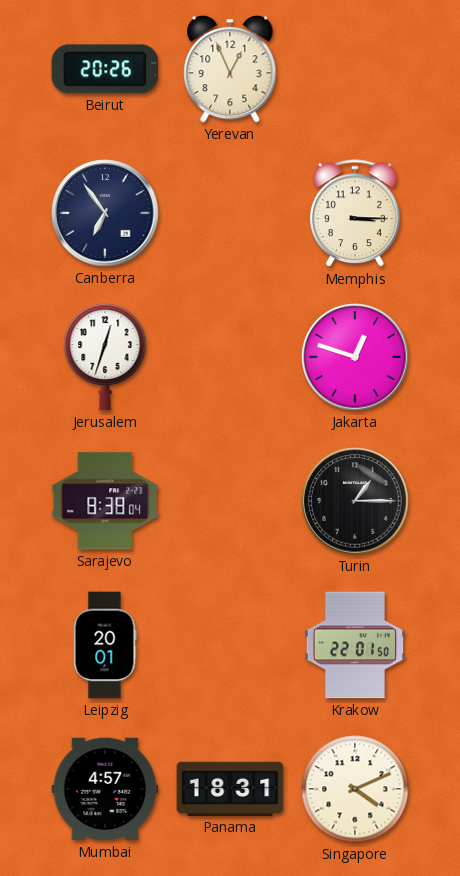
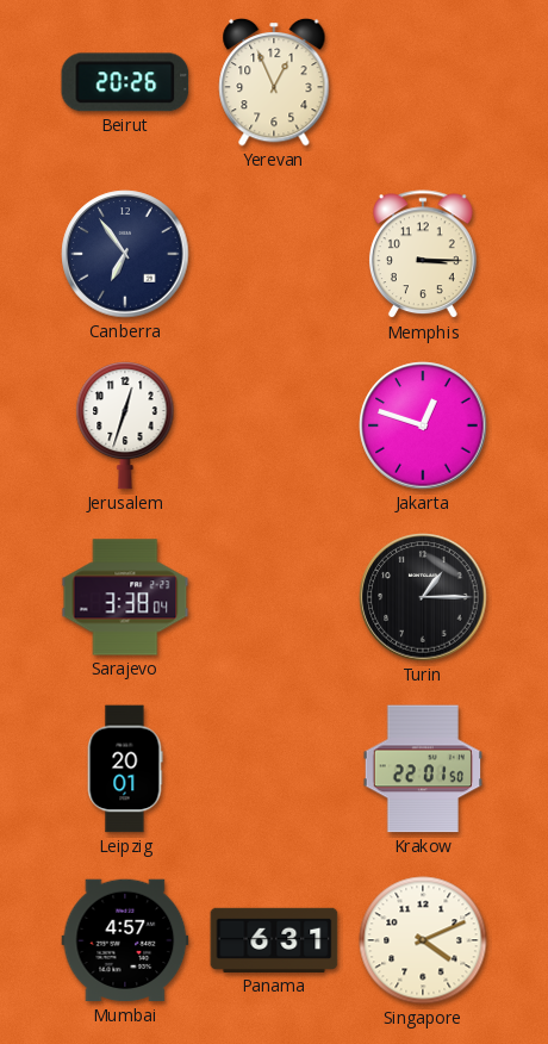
Sarajevo: 8:38 -> 3:38
Panama: 18:31 -> 6:31
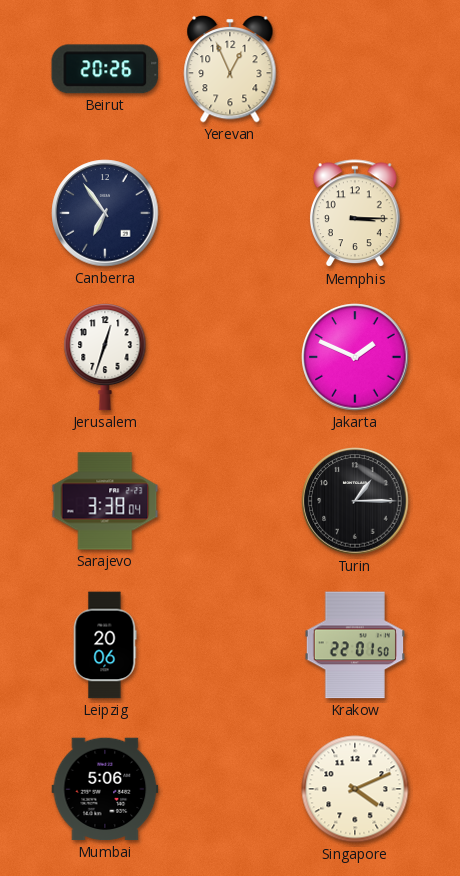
Jakarta: 12:48 -> 1:49
Leipzig: 20:01 -> 20:06
Mumbai: 4:57 -> 5:06
Panama: 6:31 -> none
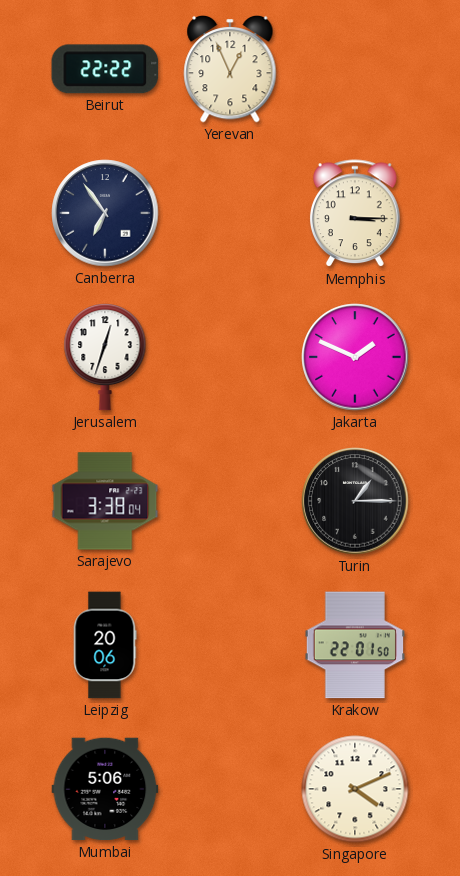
Beirut: 20:26 -> 22:22
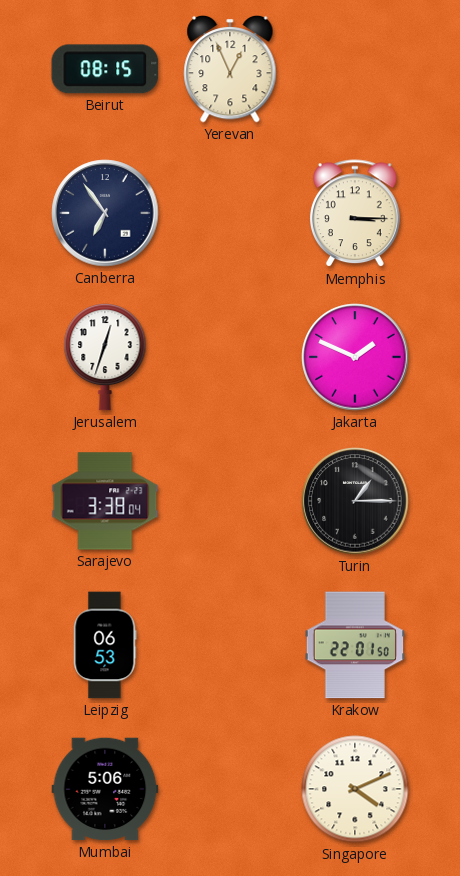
Beirut: 22:22 -> 08:15
Leipzig: 20:06 -> 06:53
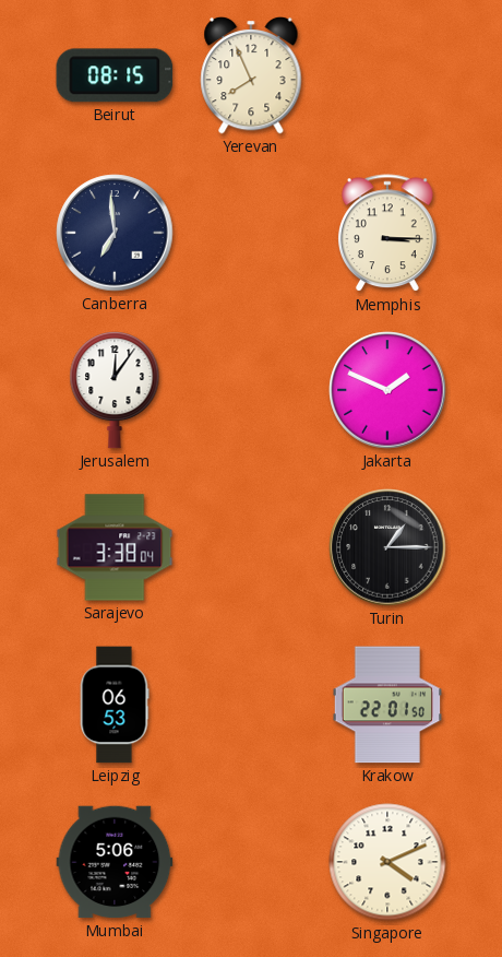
Yerevan: 12:56 -> 7:56
Canberra: 6:54 -> 6:59
Jerusalem: 12:33 -> 12:06
